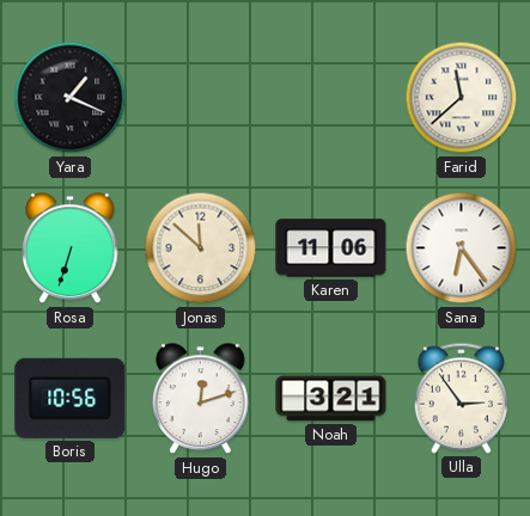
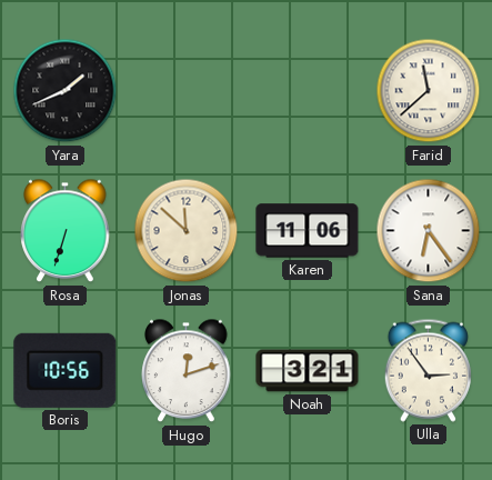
Yara: 1:19 -> 1:41
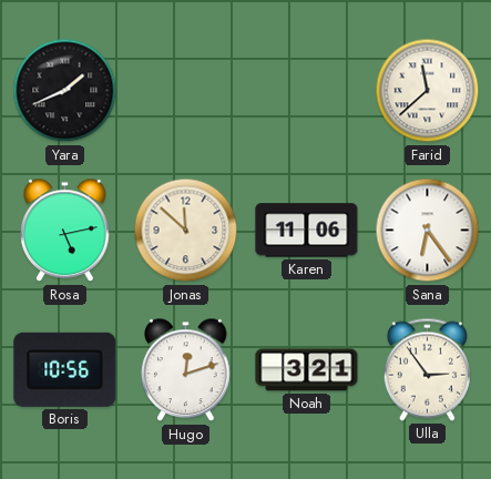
Rosa: 6:33 -> 5:13
